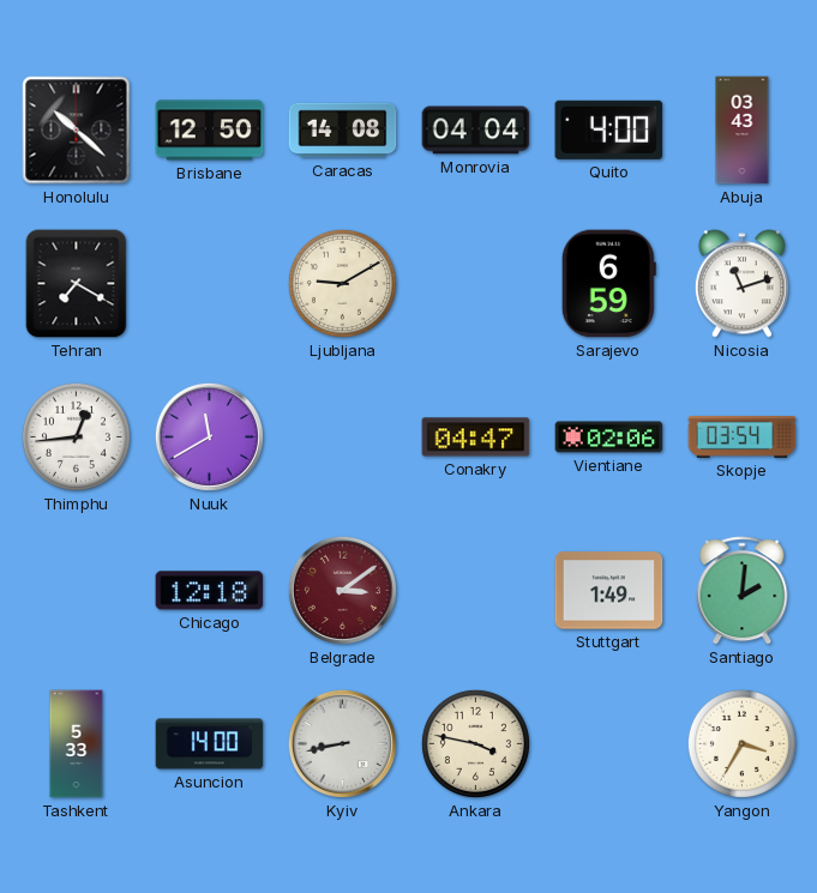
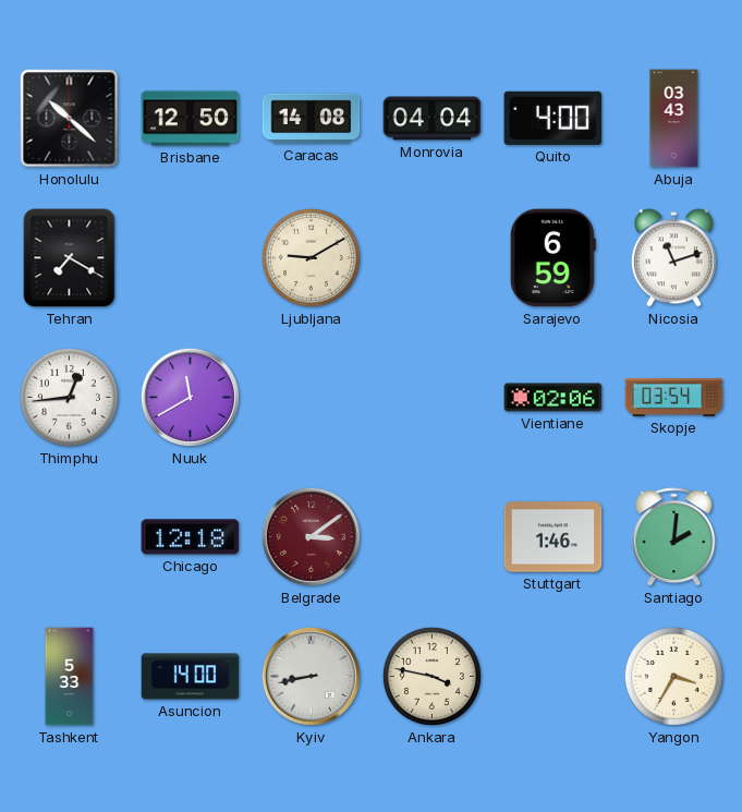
Conakry: 04:47 -> none
Stuttgart: 1:49 -> 1:46
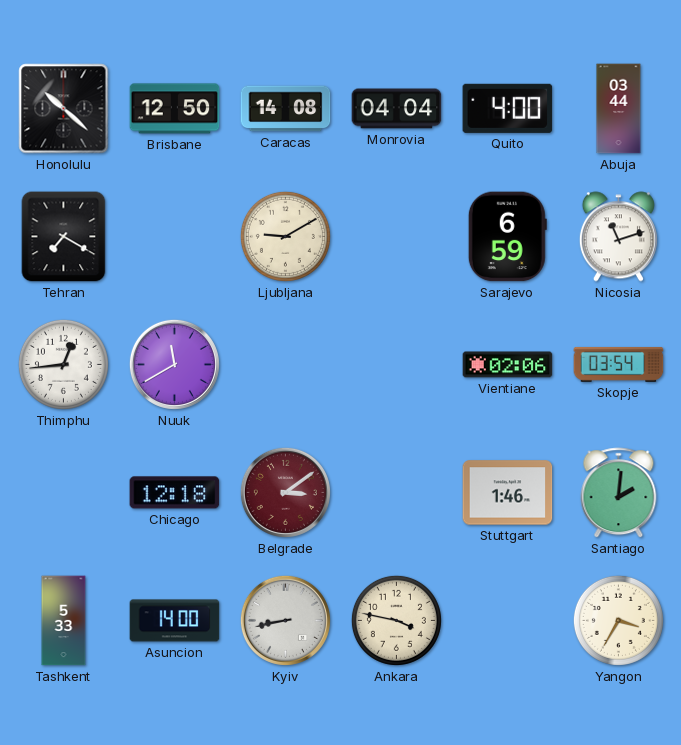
Abuja: 03:43 -> 03:44
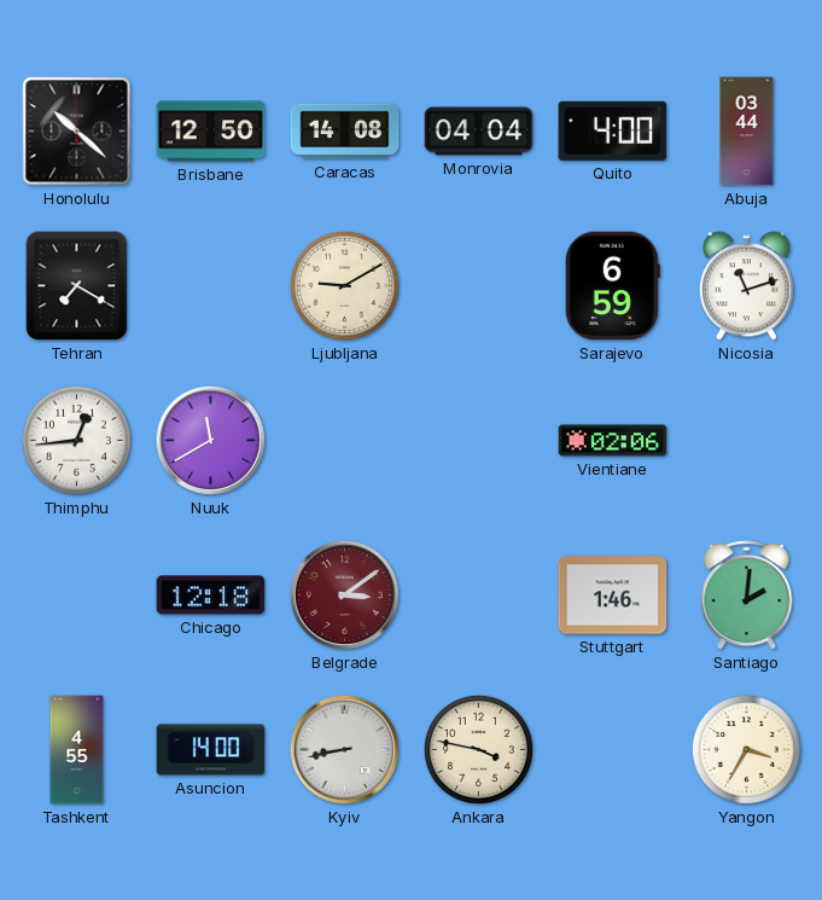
Skopje: 03:54 -> none
Tashkent: 5:33 -> 4:55
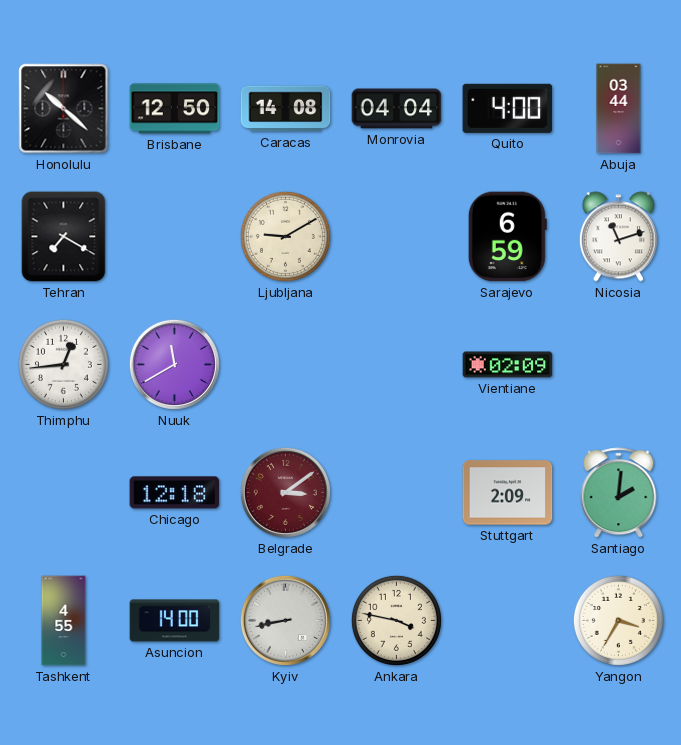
Vientiane: 02:06 -> 02:09
Stuttgart: 1:46 -> 2:09
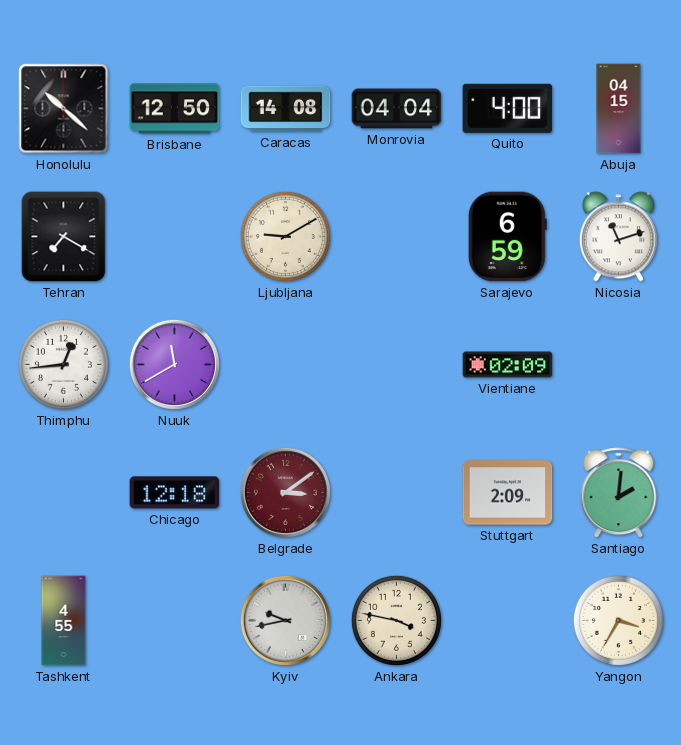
Abuja: 03:44 -> 04:15
Asuncion: 14:00 -> none
Kyiv: 8:43 -> 9:43
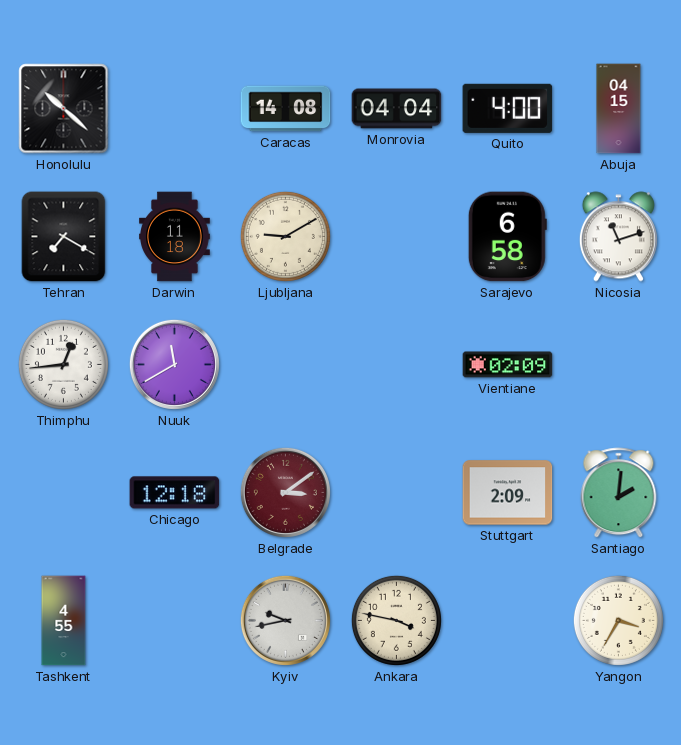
Brisbane: 12:50 -> none
Darwin: none -> 11:18
Sarajevo: 6:59 -> 6:58
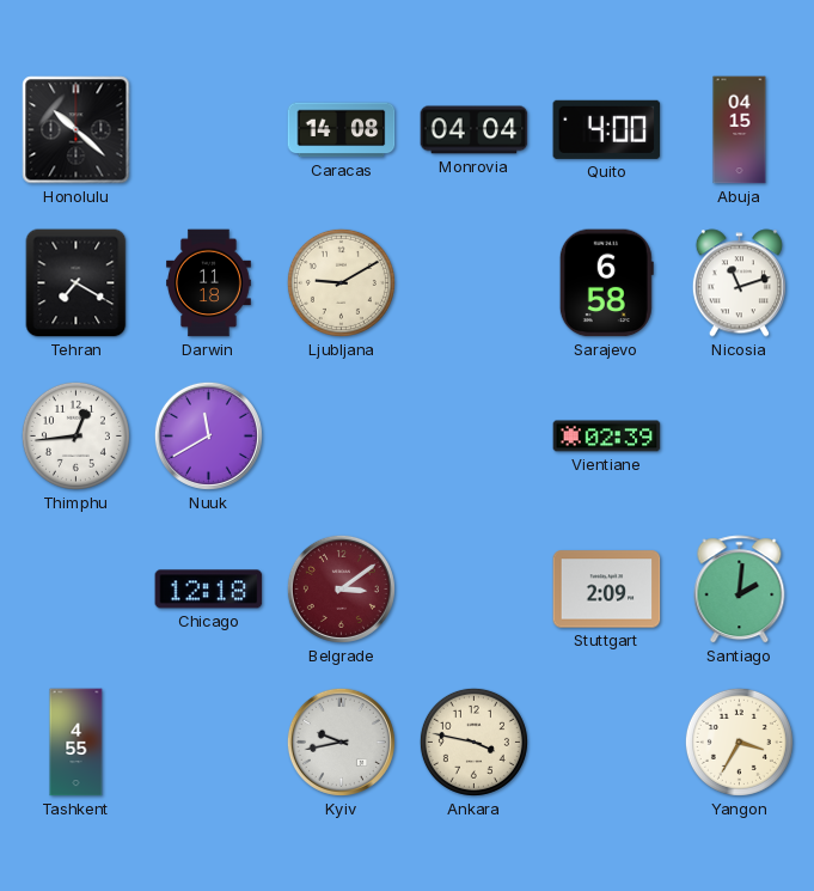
Vientiane: 02:09 -> 02:39
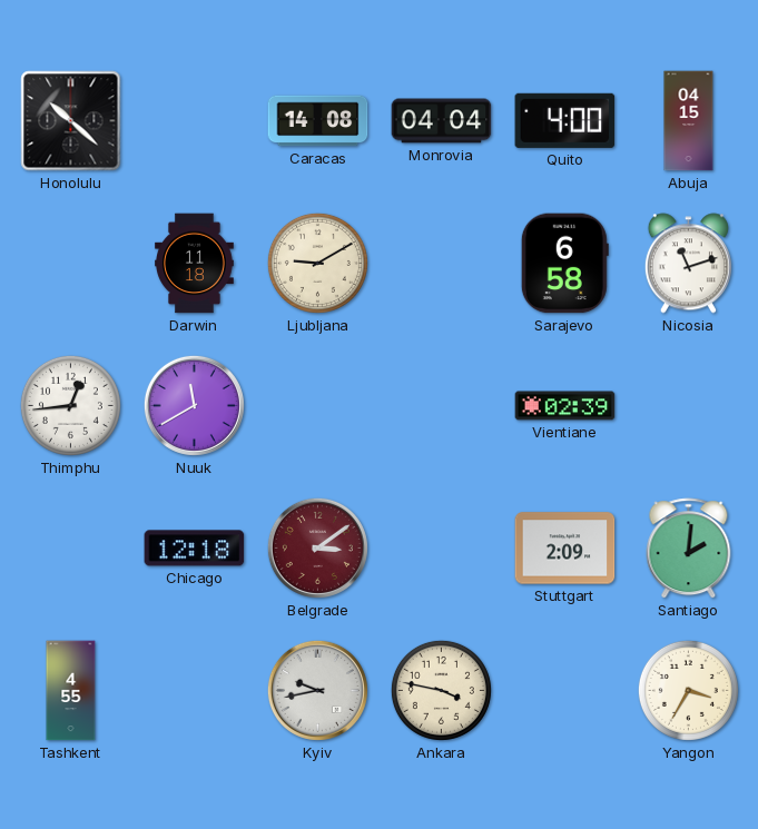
Tehran: 7:20 -> none
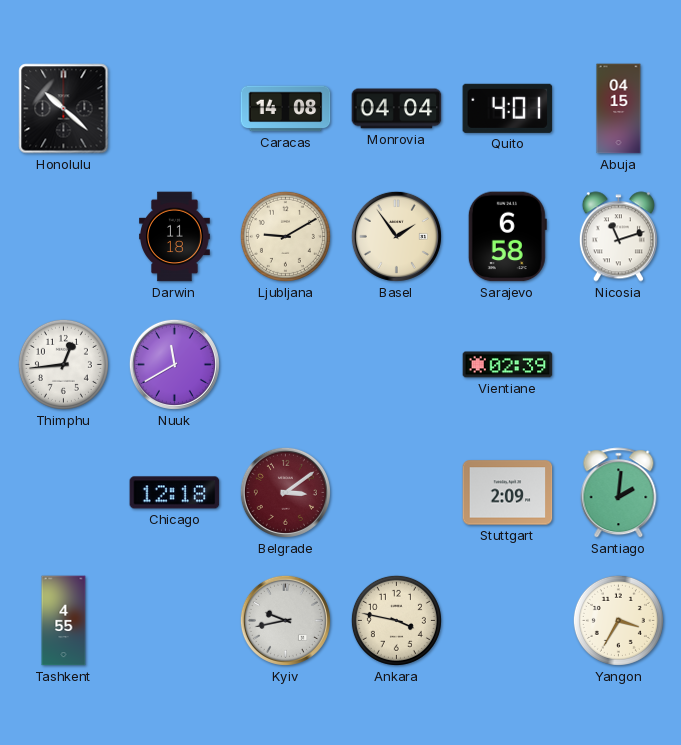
Quito: 4:00 -> 4:01
Basel: none -> 1:54
